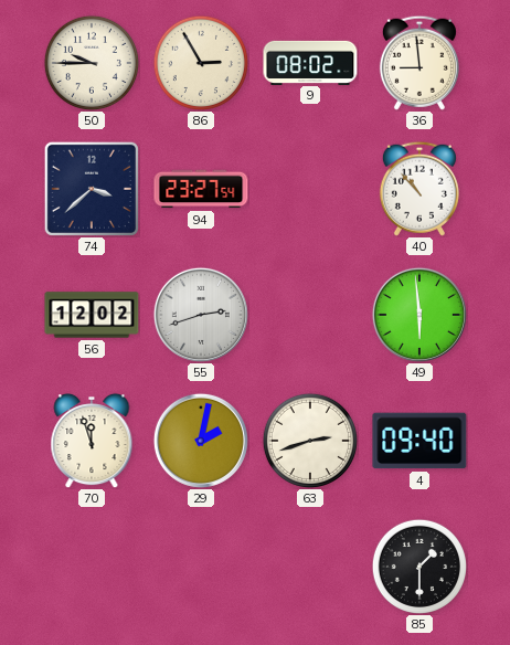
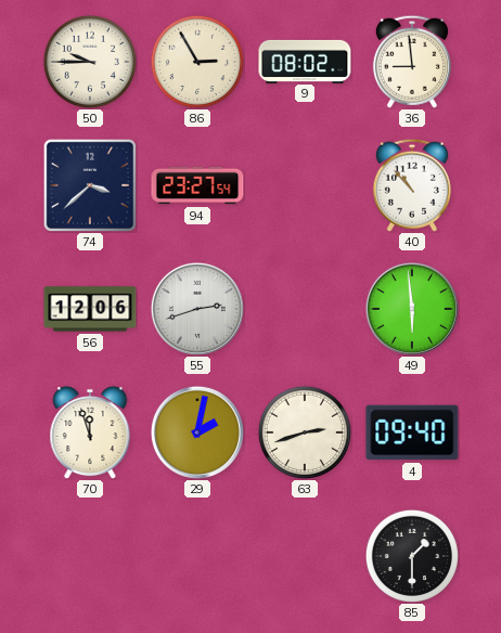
56: 12:02 -> 12:06
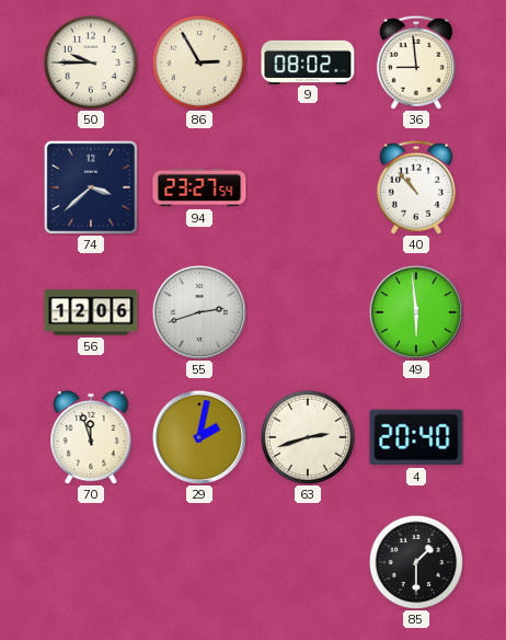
4: 09:40 -> 20:40
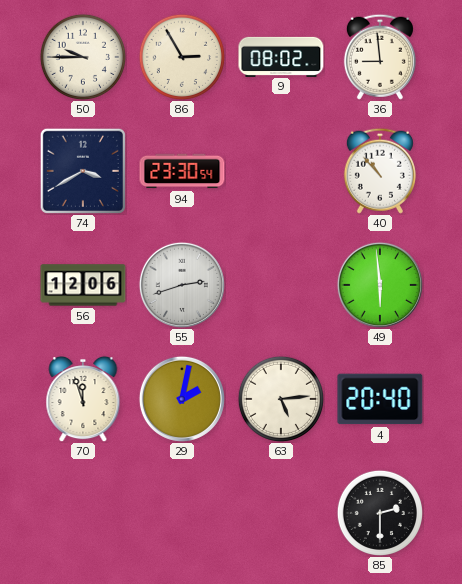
74: 3:38 -> 3:40
94: 23:27 -> 23:30
63: 2:42 -> 5:14
85: 1:30 -> 2:30
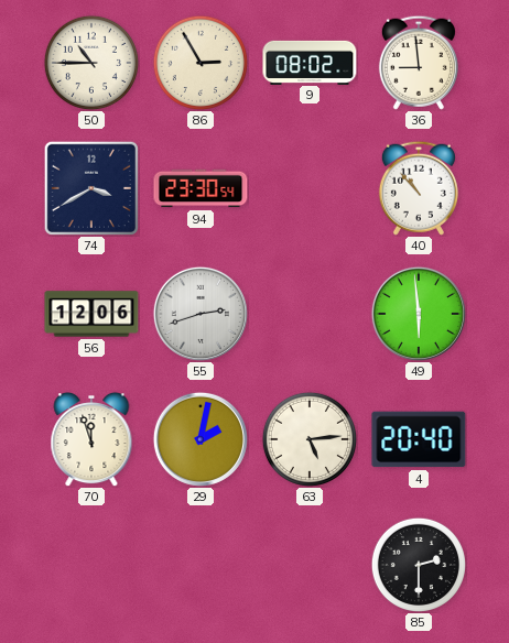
50: 9:45 -> 10:45
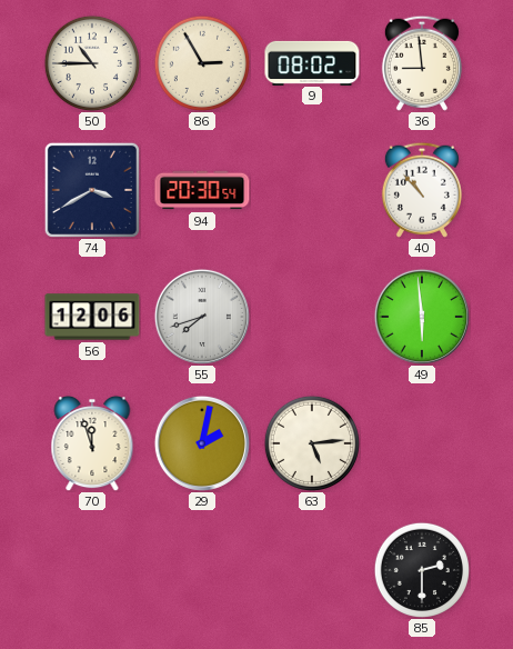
94: 23:30 -> 20:30
55: 2:42 -> 7:42
4: 20:40 -> none
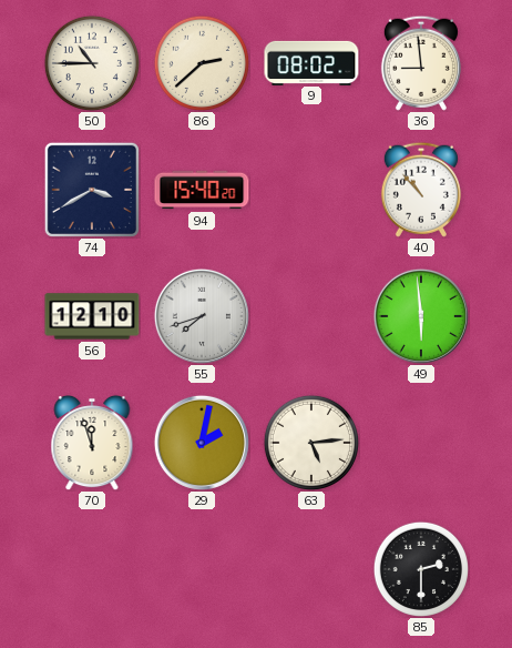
86: 2:55 -> 2:38
94: 20:30 -> 15:40
56: 12:06 -> 12:10
